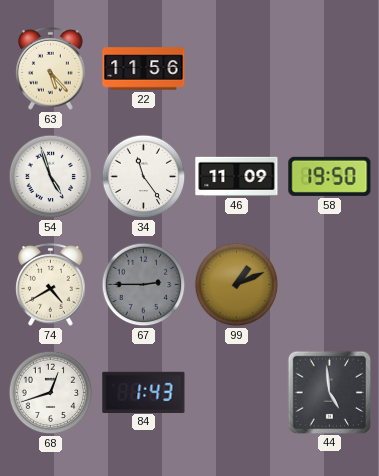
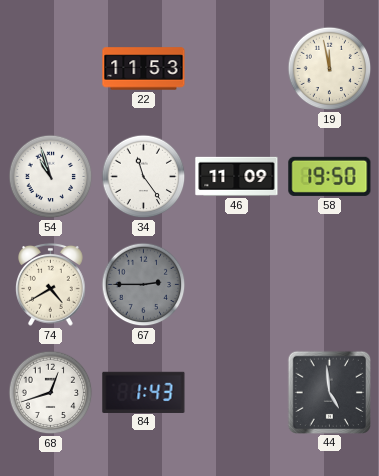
63: 5:23 -> none
22: 11:56 -> 11:53
19: none -> 11:58
54: 4:57 -> 10:57
99: 1:11 -> none
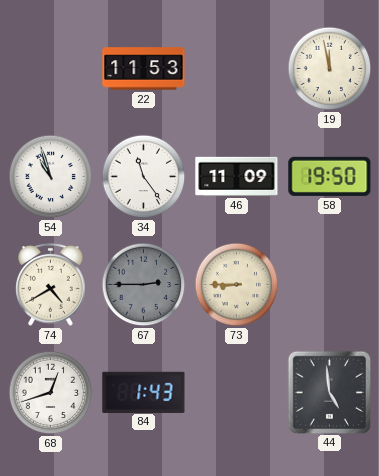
73: none -> 8:45
